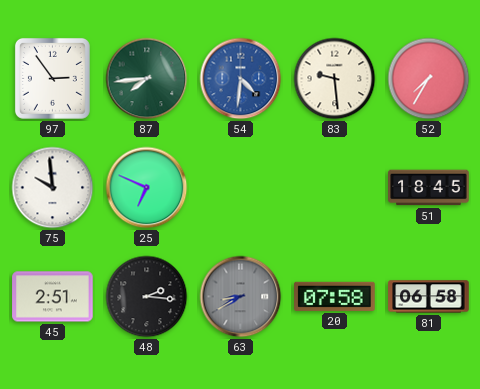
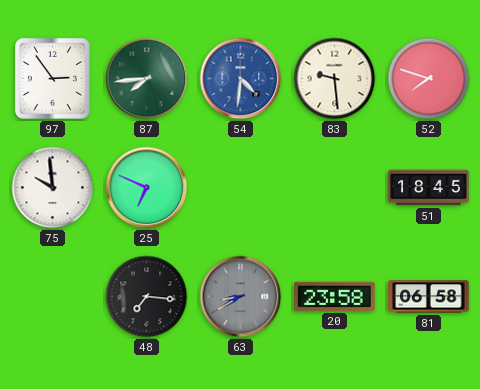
52: 7:35 -> 7:48
45: 2:51 -> none
48: 2:16 -> 7:16
20: 07:58 -> 23:58
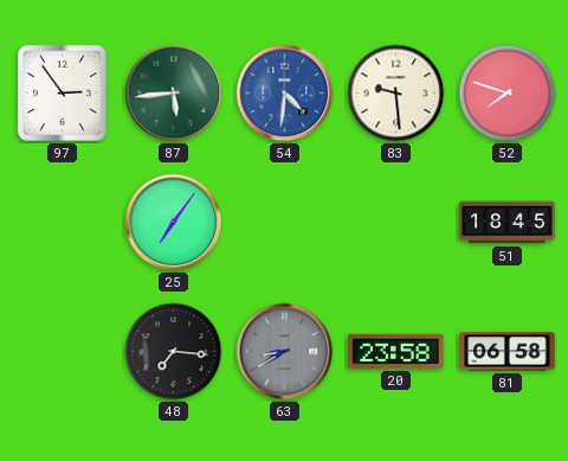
87: 7:44 -> 5:44
75: 9:59 -> none
25: 6:49 -> 7:06
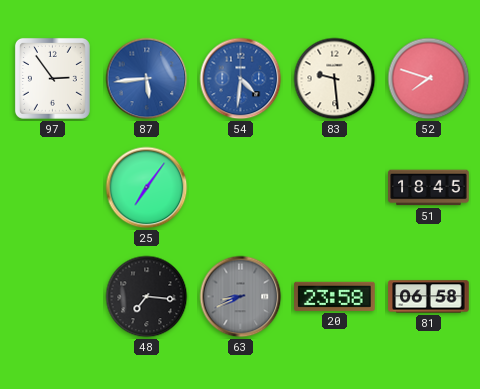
87 dial: green -> blue
63: 8:40 -> 8:41
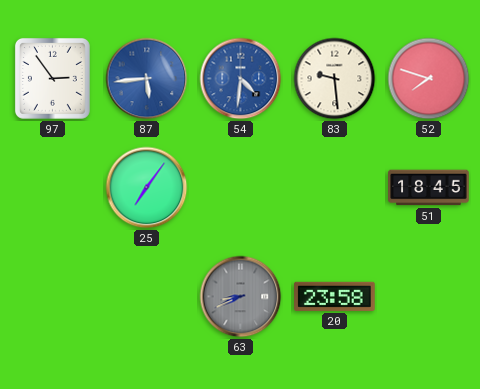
48: 7:16 -> none
81: 06:58 -> none
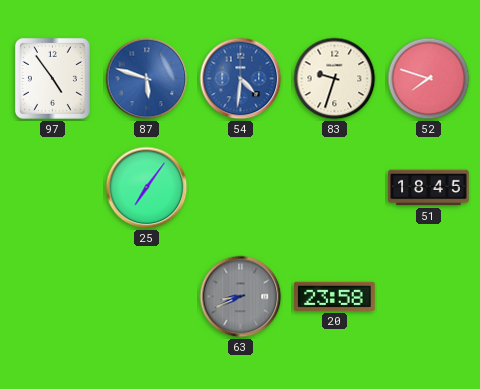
97: 2:54 -> 4:54
87: 5:44 -> 5:48
83: 9:29 -> 9:33
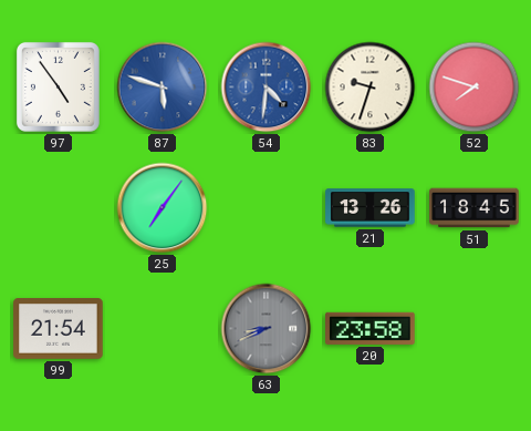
21: none -> 13:26
99: none -> 21:54
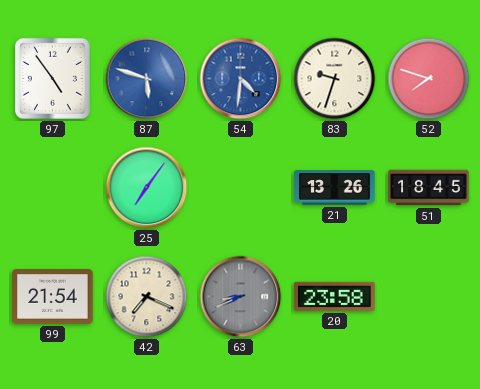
42: none -> 7:19
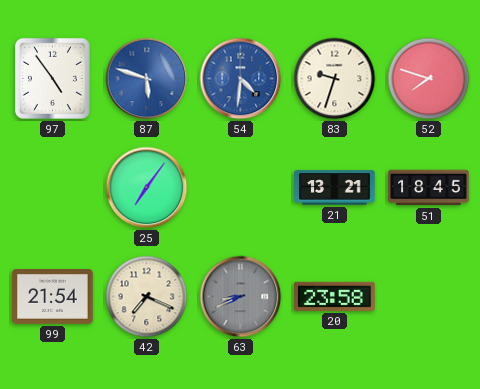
21: 13:26 -> 13:21
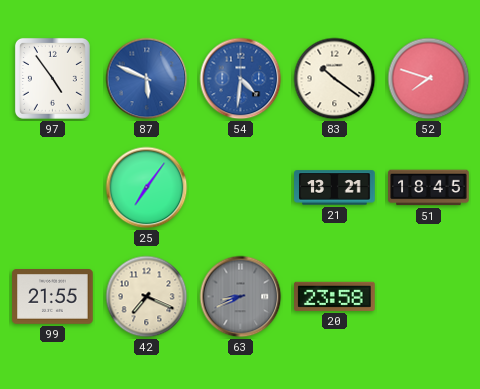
87: 5:48 -> 5:49
83: 9:33 -> 10:21
99: 21:54 -> 21:55
